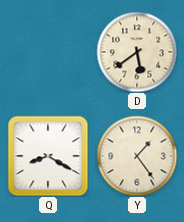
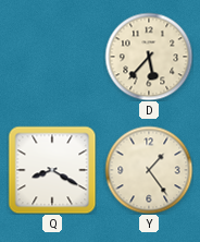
D: 5:39 -> 5:37
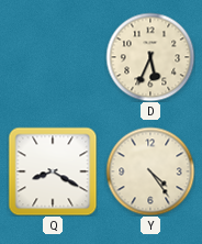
D: 5:37 -> 5:34
Y: 1:24 -> 4:24
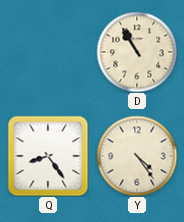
D: 5:34 -> 10:55
Q: 8:20 -> 8:24
